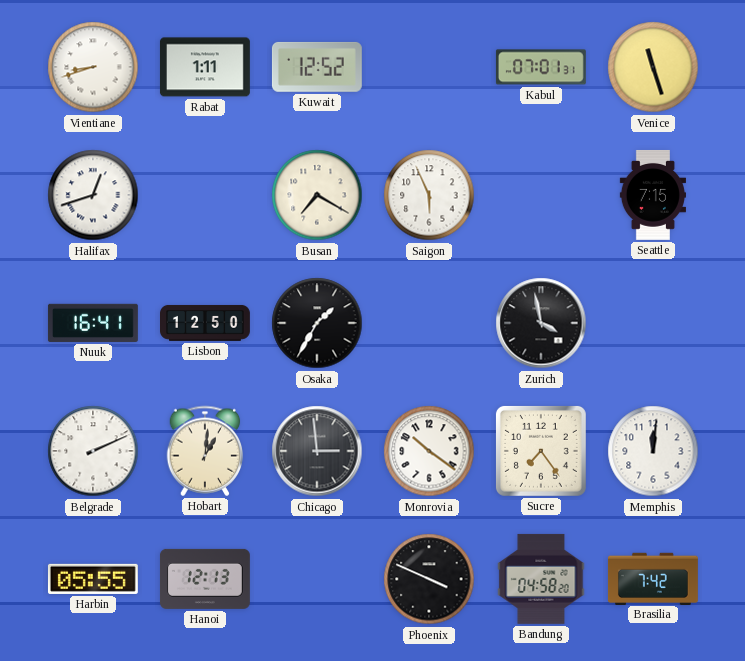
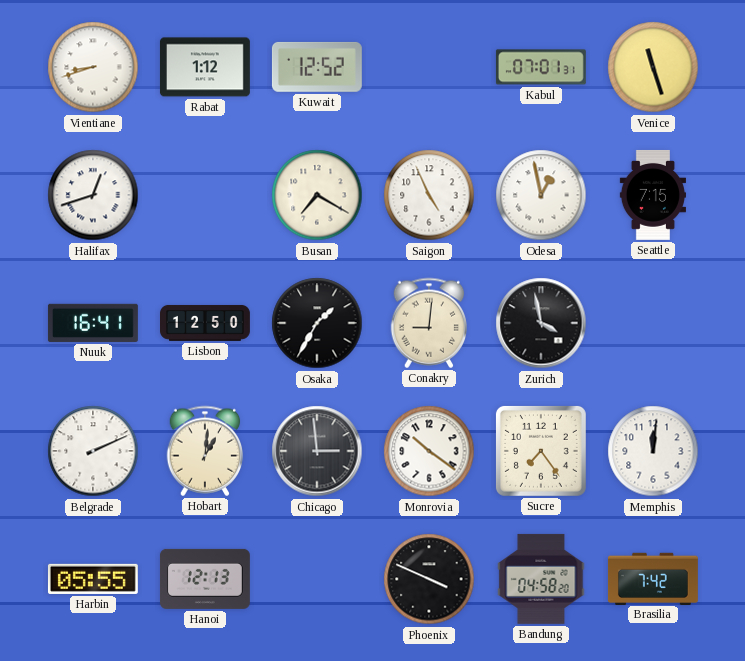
Rabat: 1:11 -> 1:12
Saigon: 5:56 -> 4:56
Odesa: none -> 12:58
Conakry: none -> 9:01
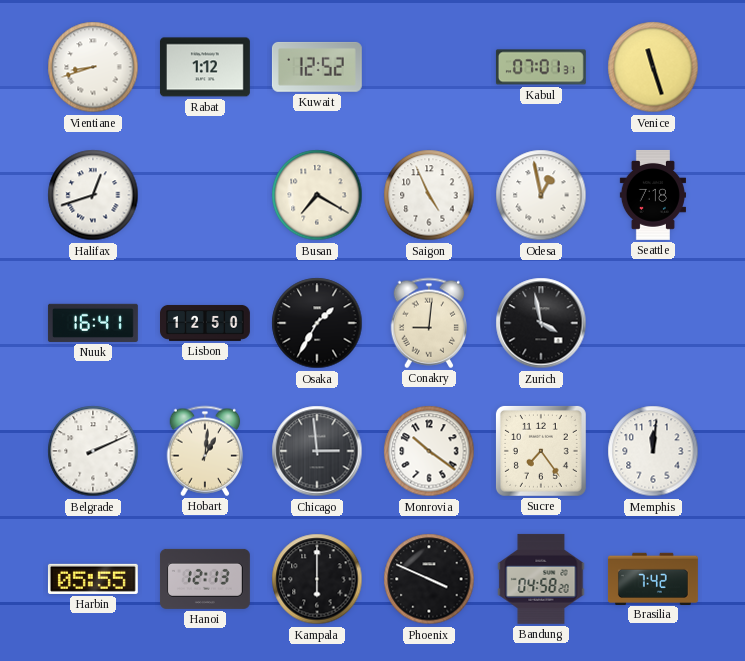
Seattle: 7:15 -> 7:18
Kampala: none -> 6:00
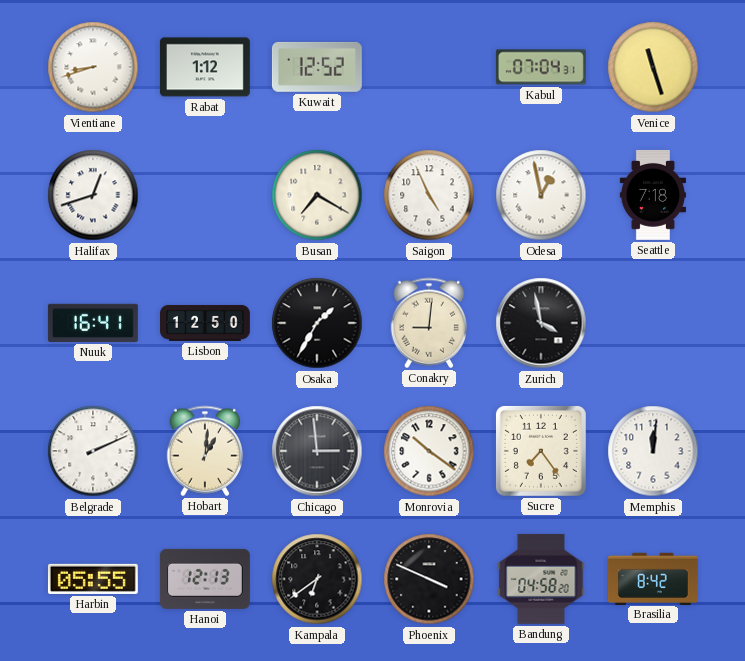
Kabul: 07:01 -> 07:04
Kampala: 6:00 -> 6:39
Brasilia: 7:42 -> 8:42
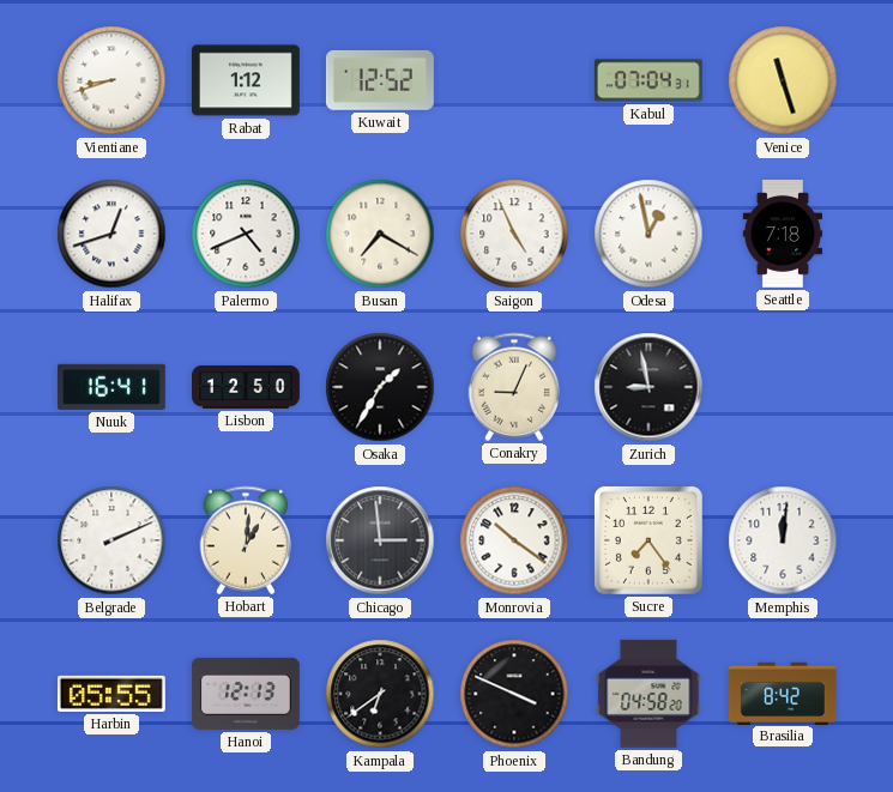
Palermo: none -> 4:41
Conakry: 9:01 -> 9:04
Zurich: 3:58 -> 8:58
